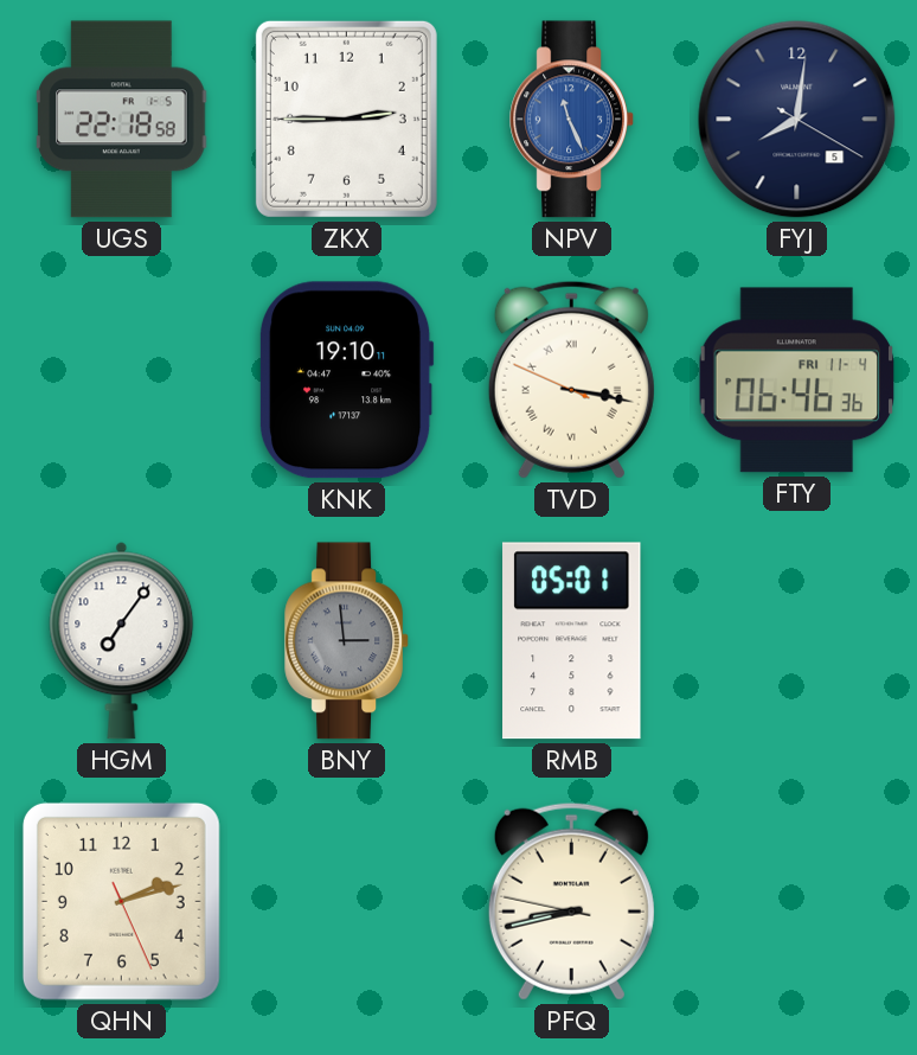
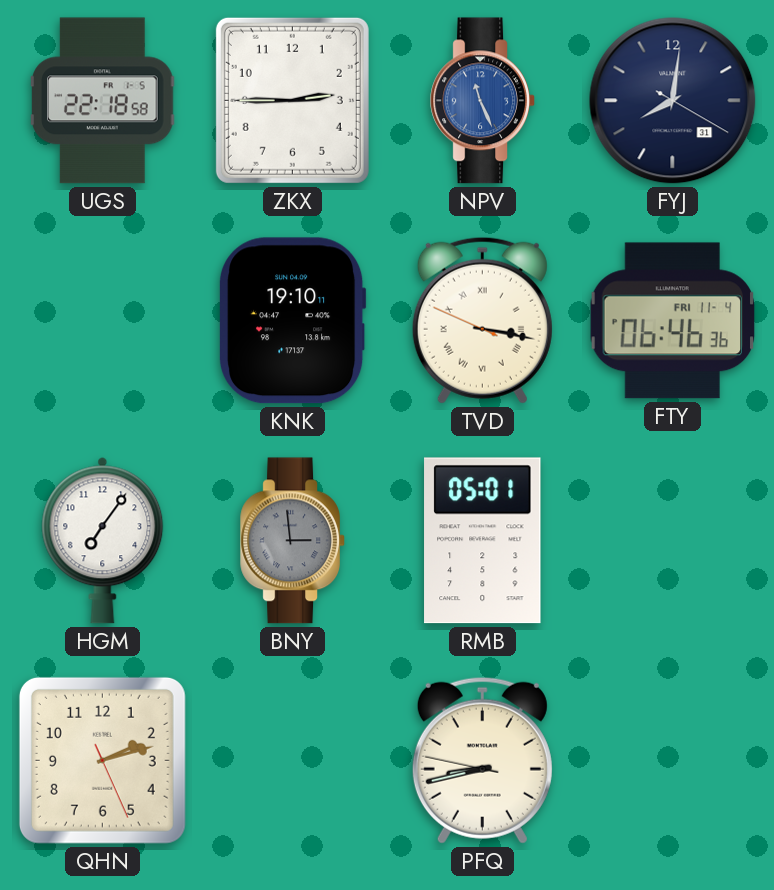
FYJ date: 5 -> 31
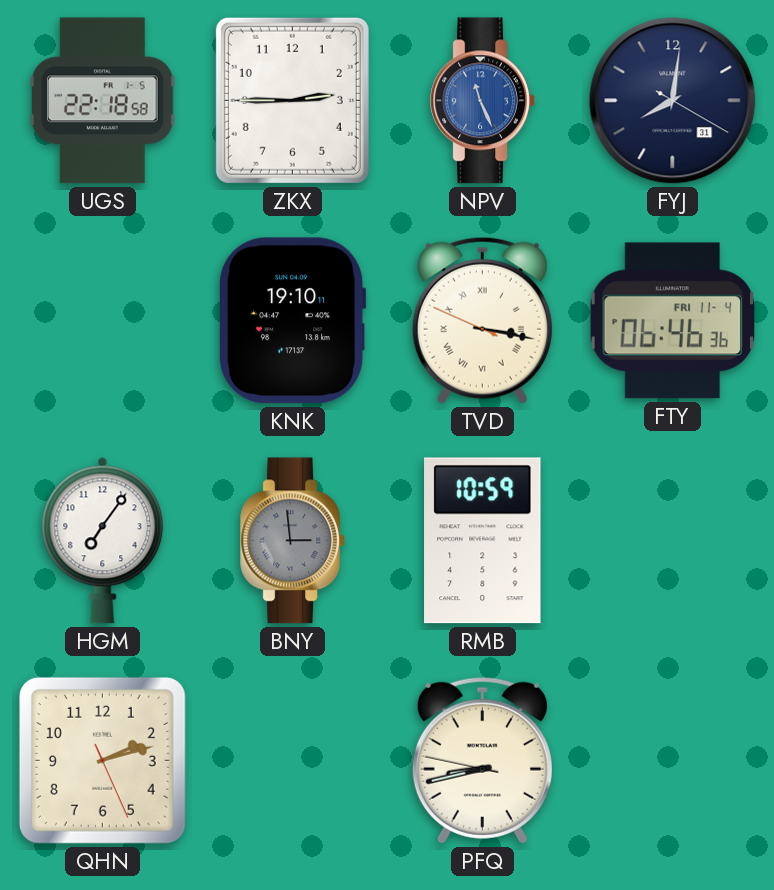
RMB: 05:01 -> 10:59
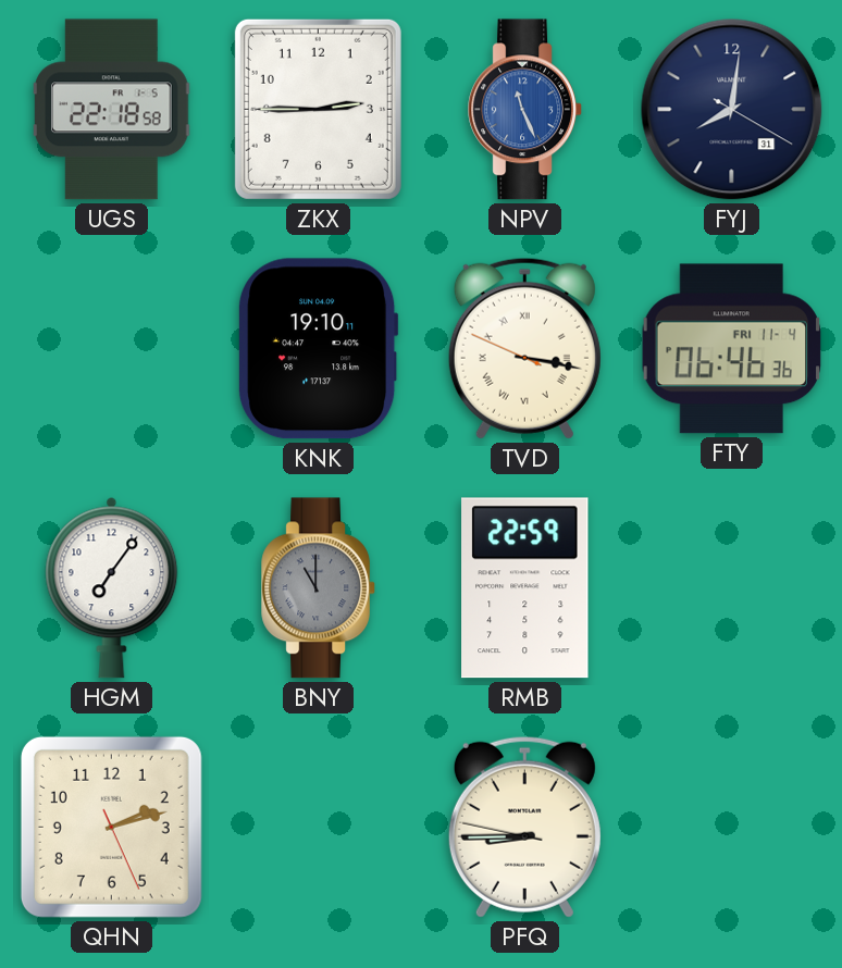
BNY: 2:59 -> 11:00
RMB: 10:59 -> 22:59
PFQ: 8:42 -> 8:44
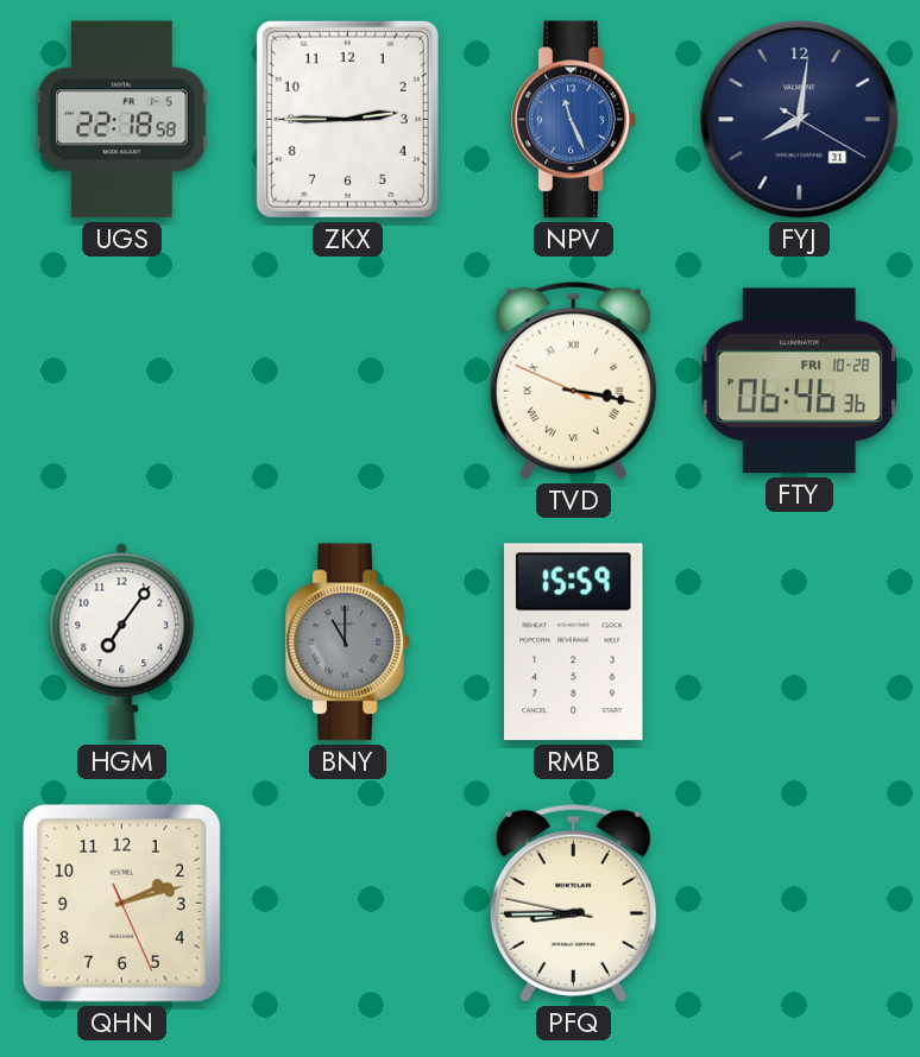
KNK: 19:10 -> none
FTY date: FRI 11-4 -> FRI 10-28
RMB: 22:59 -> 15:59
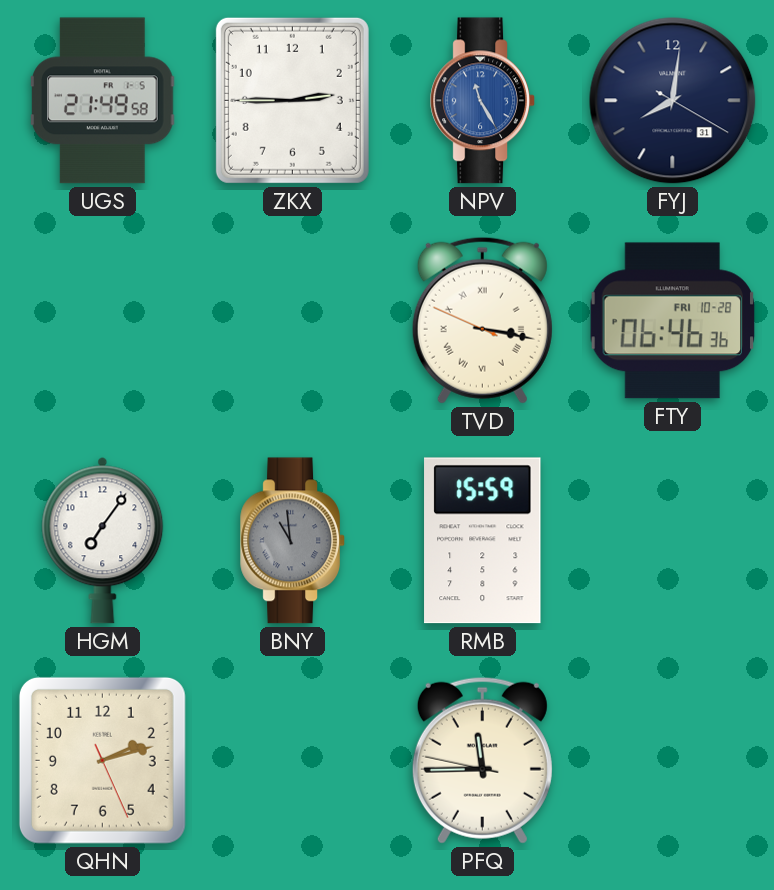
UGS: 22:18 -> 21:49
NPV: 11:26 -> 11:25
BNY: 11:00 -> 10:59
PFQ: 8:44 -> 11:44
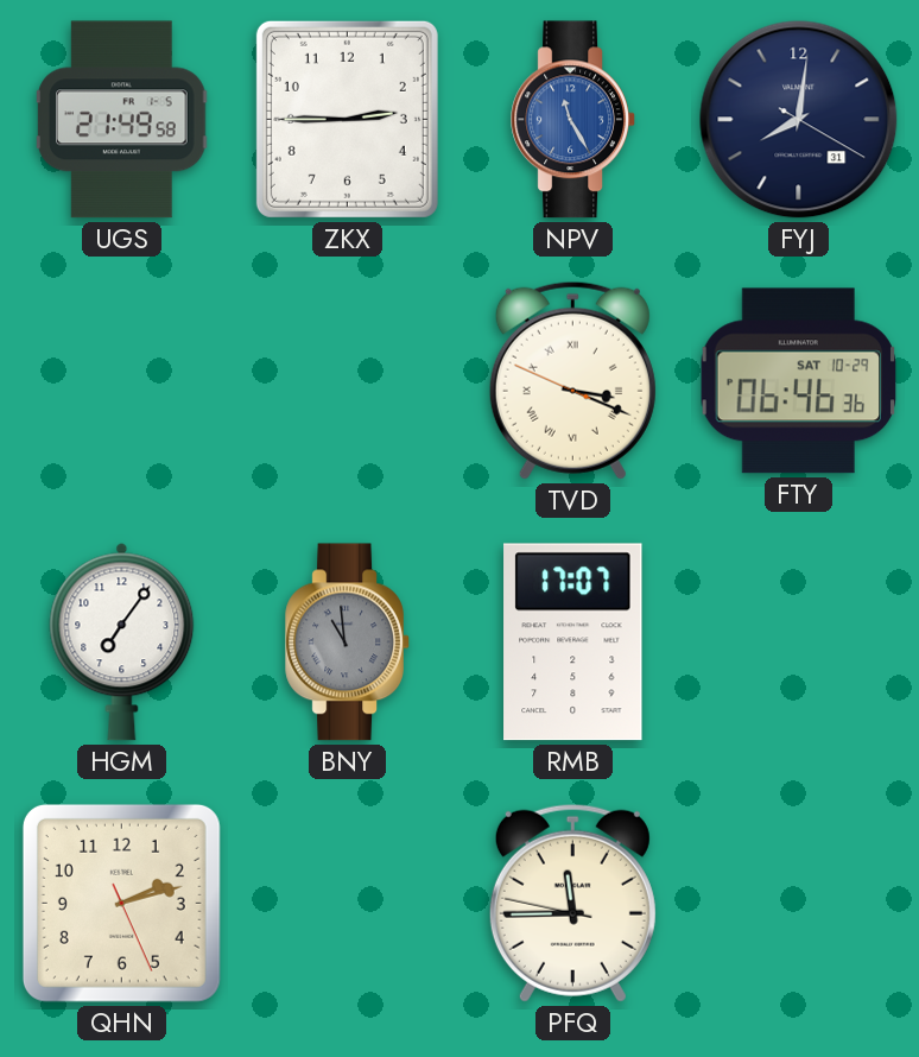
TVD: 3:16 -> 3:18
FTY date: FRI 10-28 -> SAT 10-29
RMB: 15:59 -> 17:07
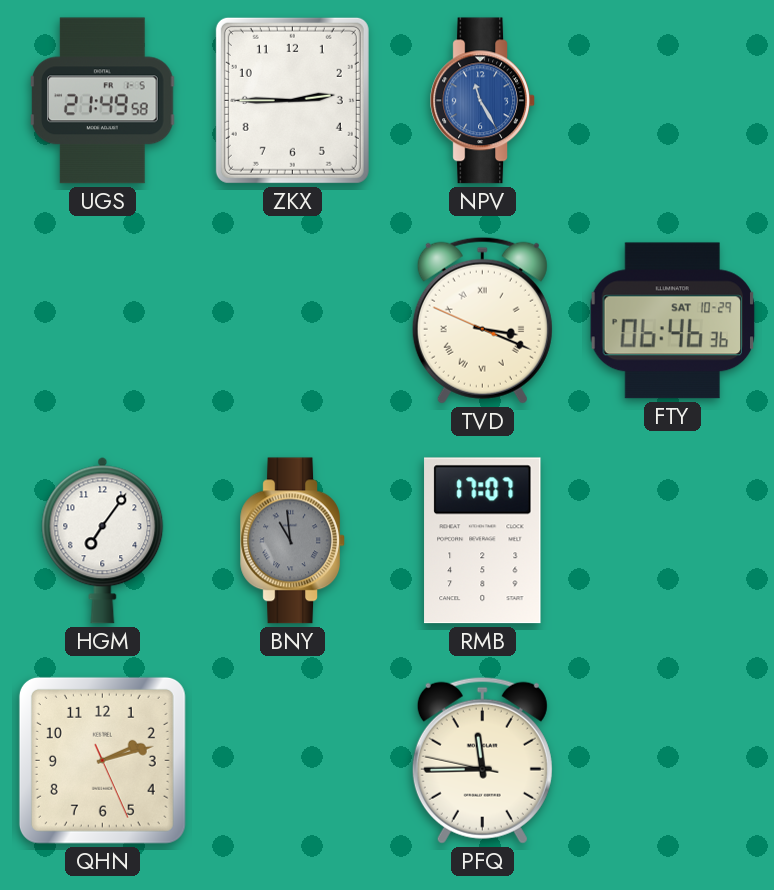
FYJ: 8:01 -> none
